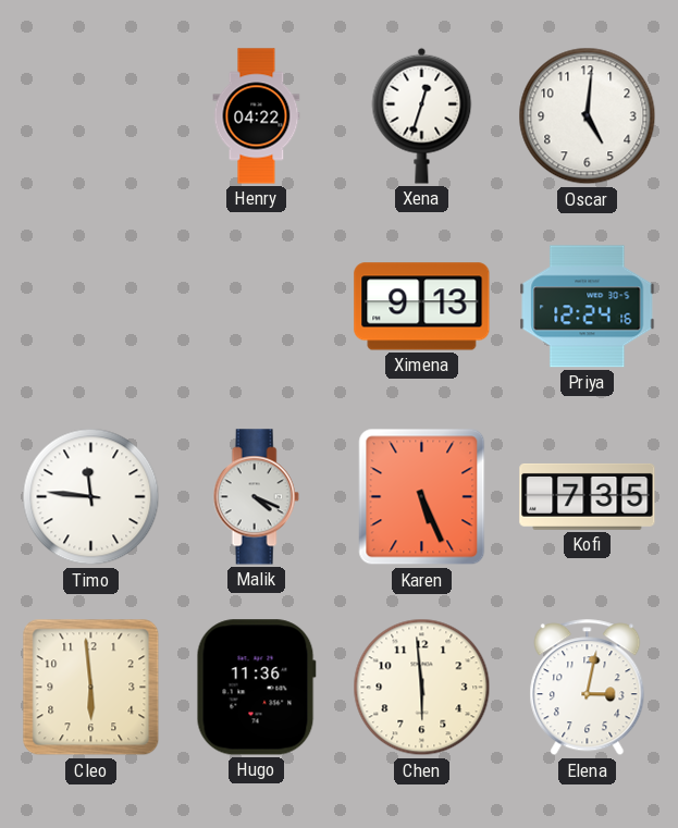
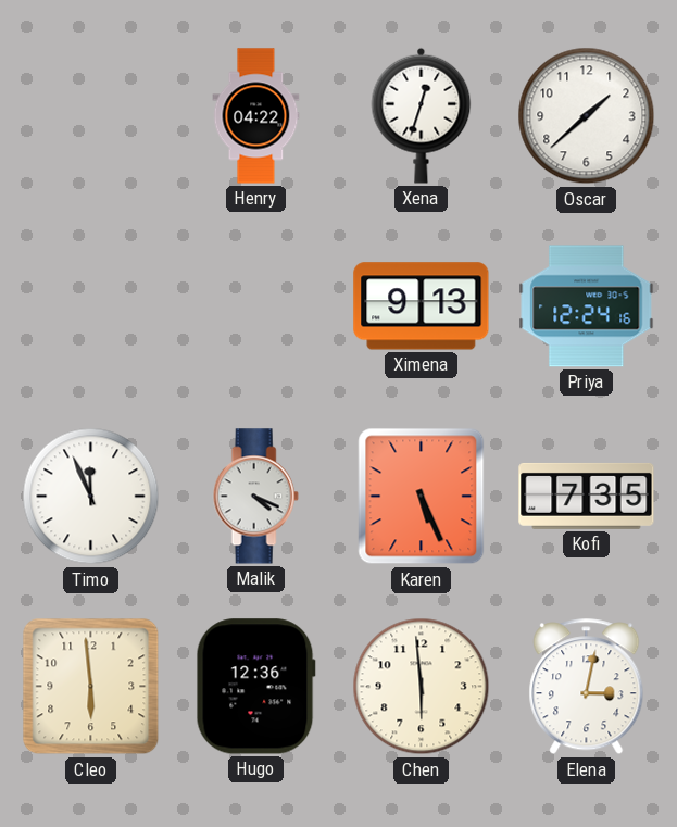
Oscar: 5:01 -> 1:38
Timo: 11:46 -> 11:56
Hugo: 11:36 -> 12:36
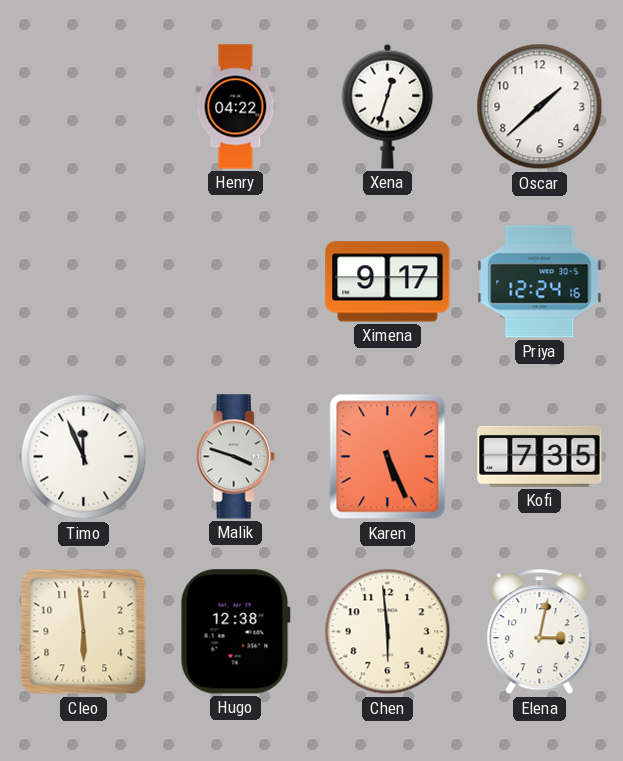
Ximena: 9:13 -> 9:17
Malik: 4:19 -> 3:48
Hugo: 12:36 -> 12:38
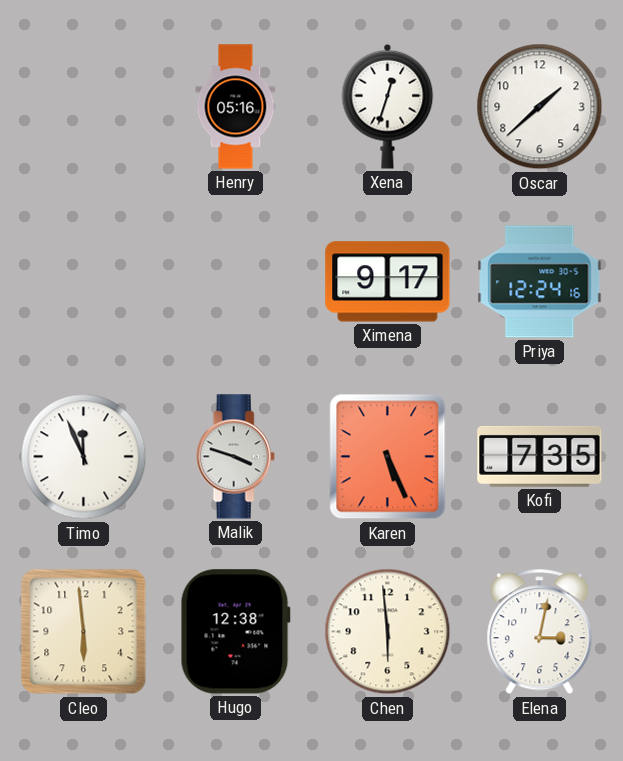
Henry: 04:22 -> 05:16
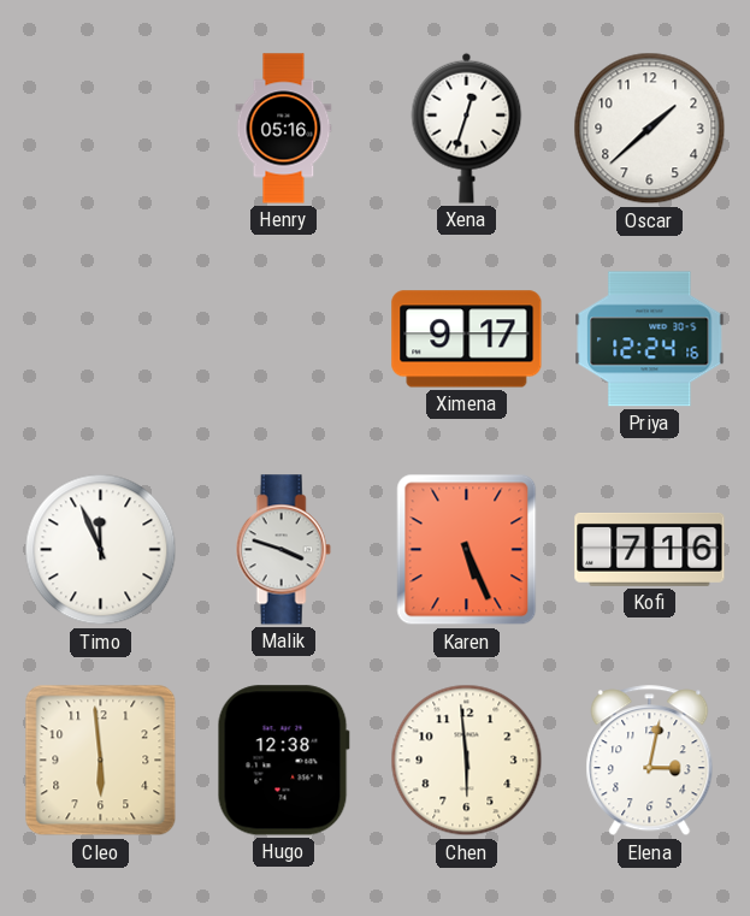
Kofi: 7:35 -> 7:16
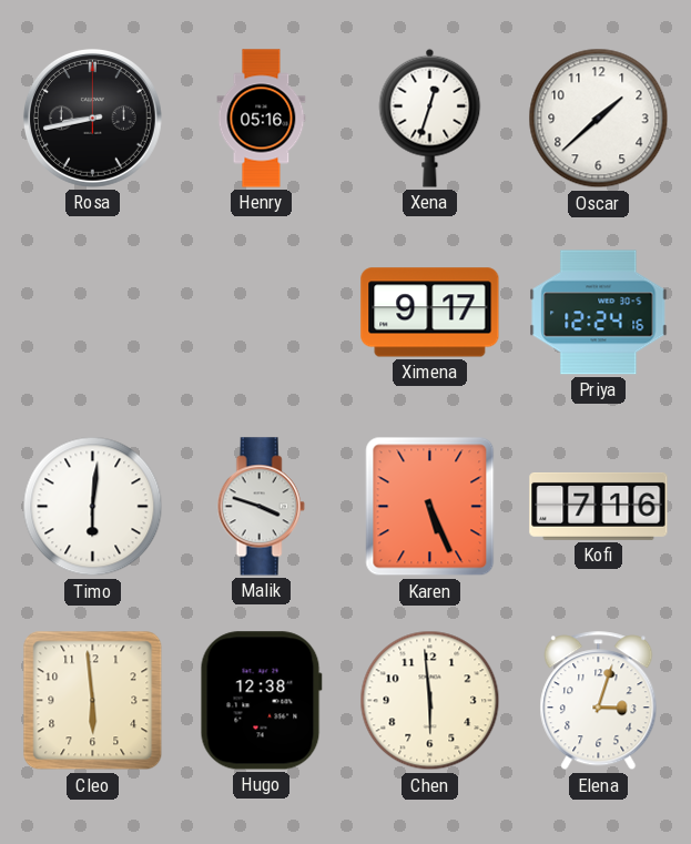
Rosa: none -> 8:43
Timo: 11:56 -> 6:01
Elena: 3:02 -> 3:03
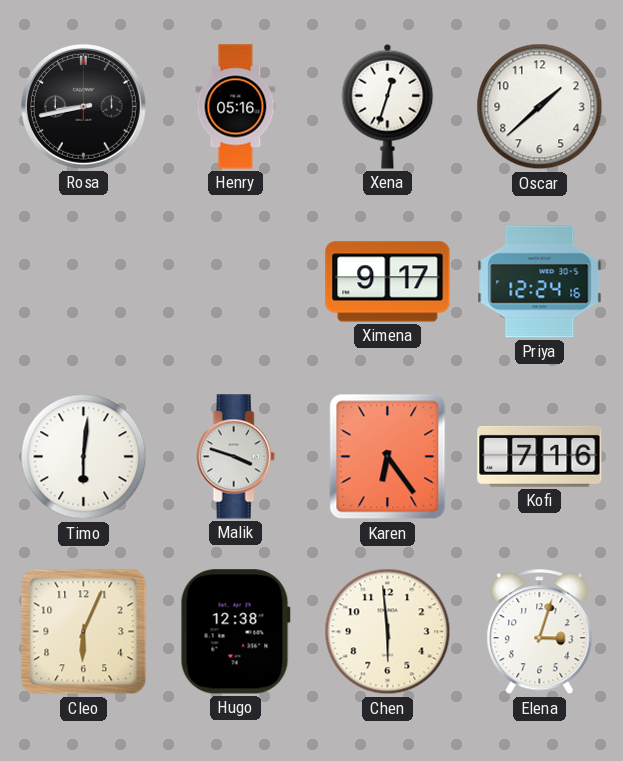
Karen: 5:26 -> 6:24
Cleo: 5:59 -> 6:04
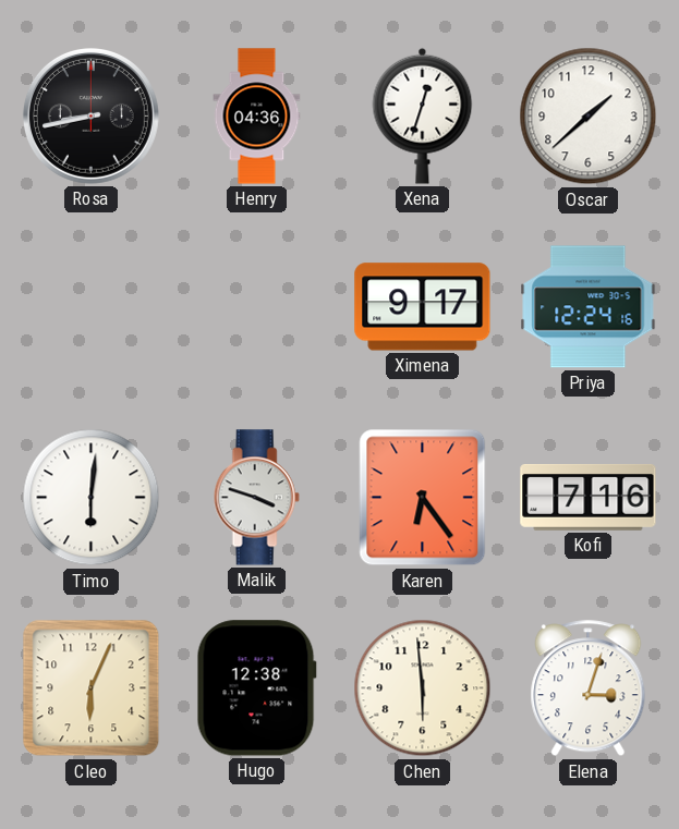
Henry: 05:16 -> 04:36
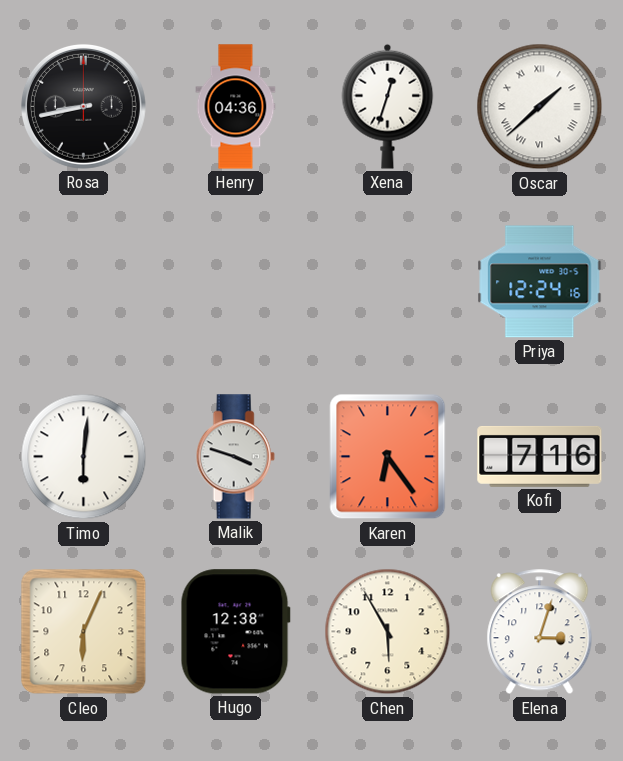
Oscar numerals: Arabic -> Roman
Ximena: 9:17 -> none
Chen: 5:59 -> 5:55
